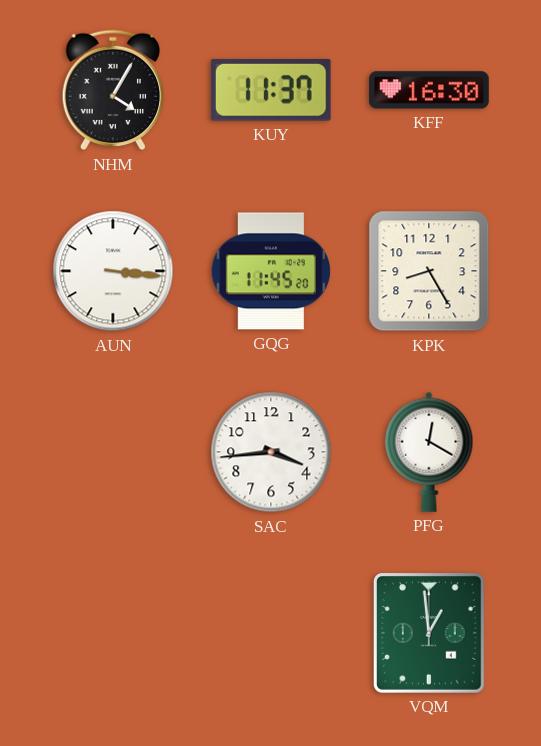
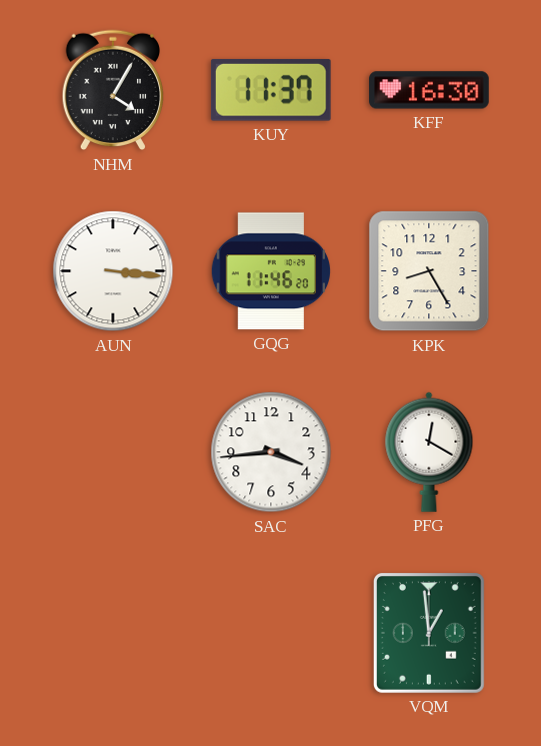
GQG: 11:45 -> 11:46
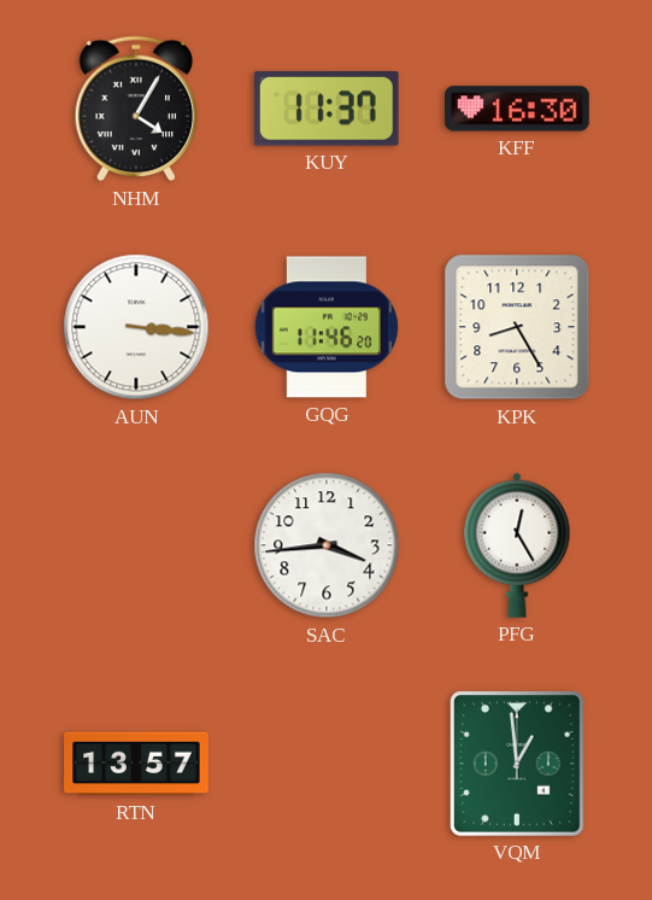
PFG: 12:20 -> 12:25
RTN: none -> 13:57
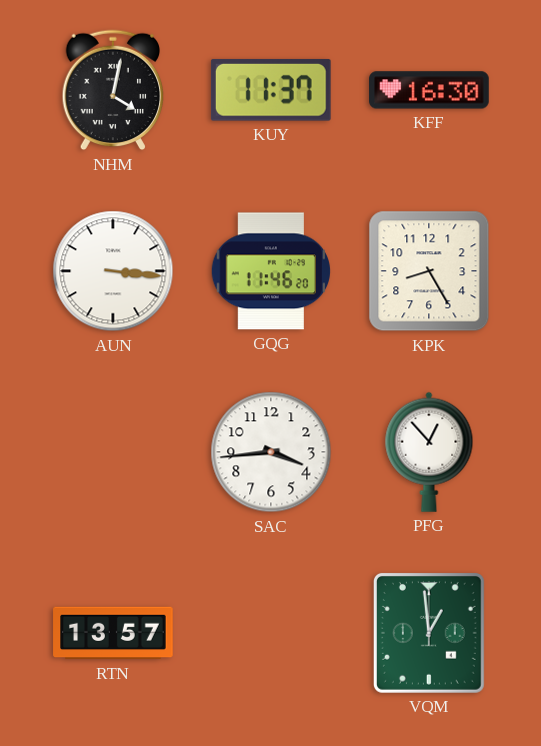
NHM: 4:05 -> 4:02
PFG: 12:25 -> 12:53
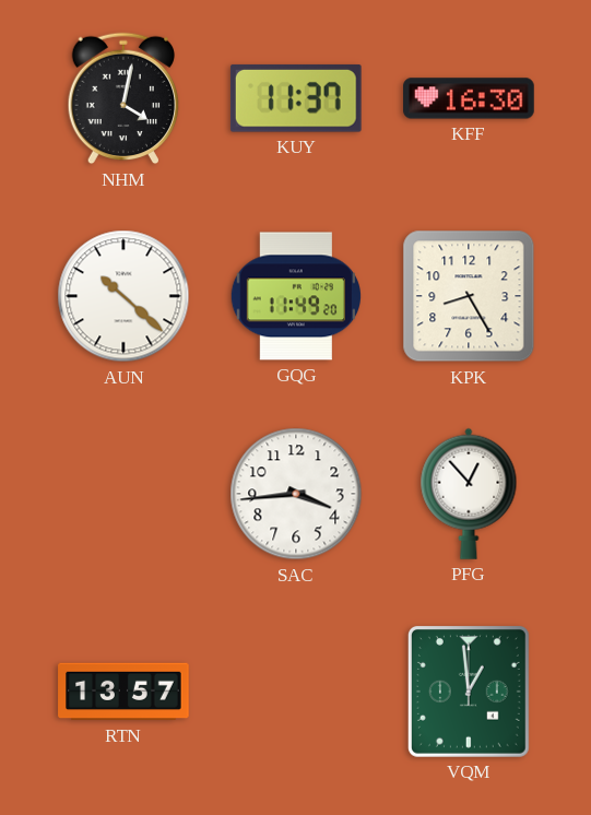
AUN: 3:16 -> 10:22
GQG: 11:46 -> 11:49
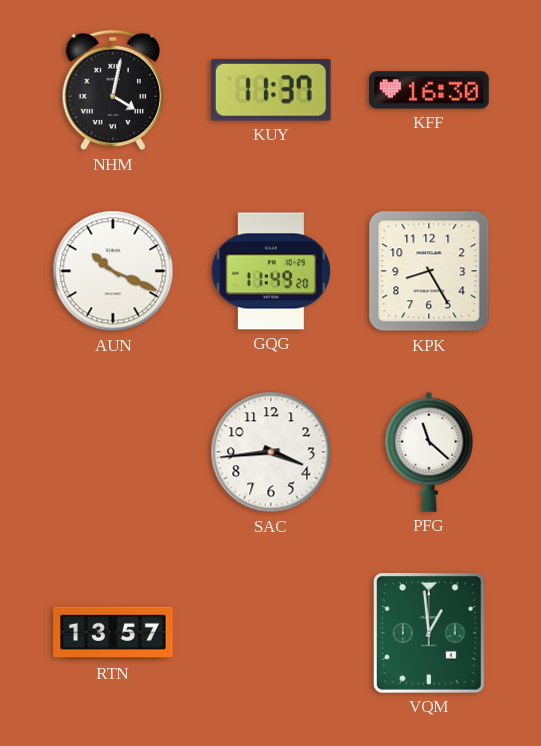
AUN: 10:22 -> 10:19
PFG: 12:53 -> 11:22
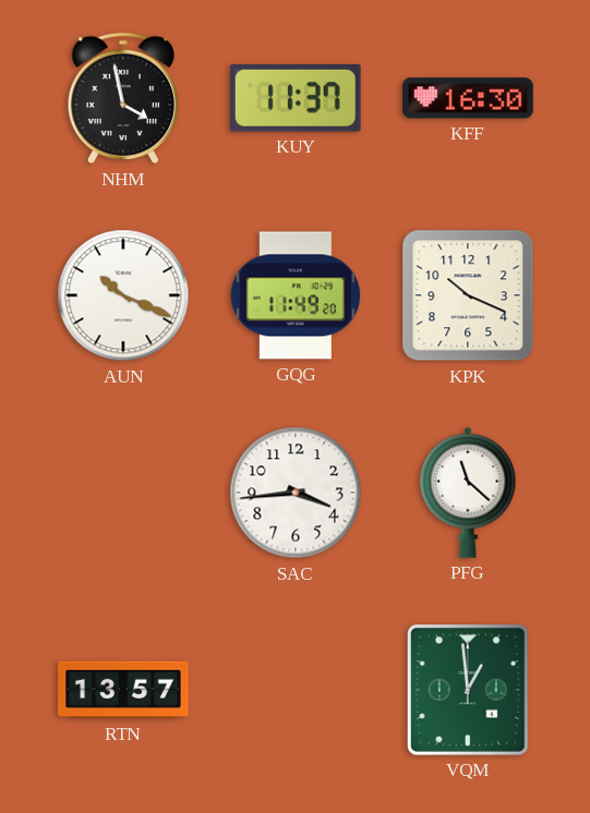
NHM: 4:02 -> 3:58
KPK: 8:25 -> 10:19
